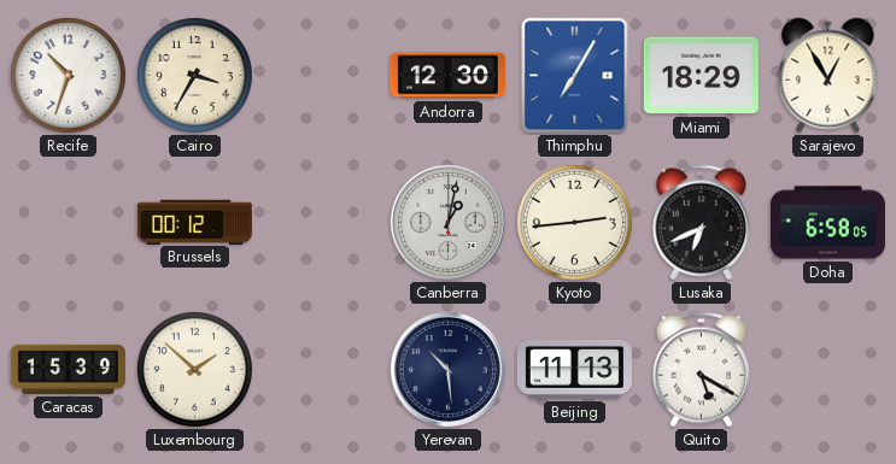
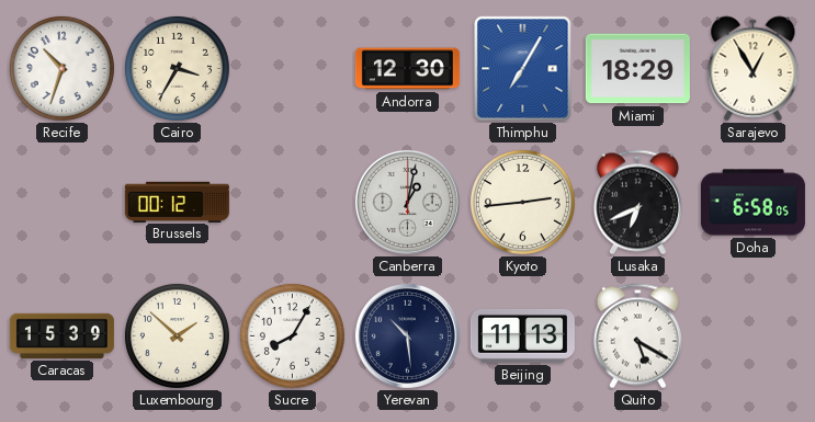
Sucre: none -> 8:05
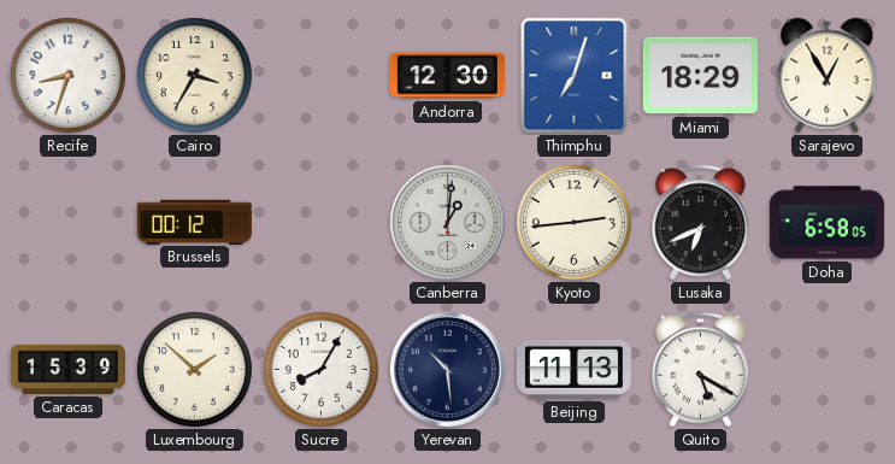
Recife: 10:33 -> 8:33
Thimphu: 7:05 -> 7:03
Canberra: 1:02 -> 1:01
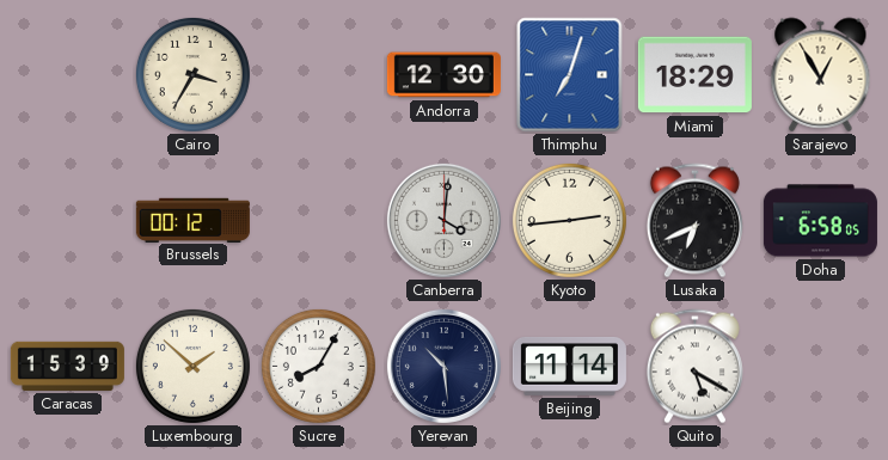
Recife: 8:33 -> none
Canberra: 1:01 -> 4:01
Beijing: 11:13 -> 11:14
